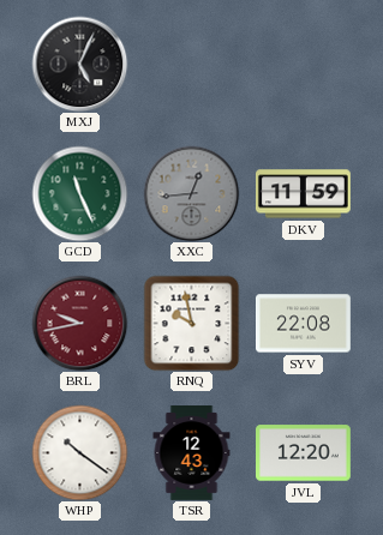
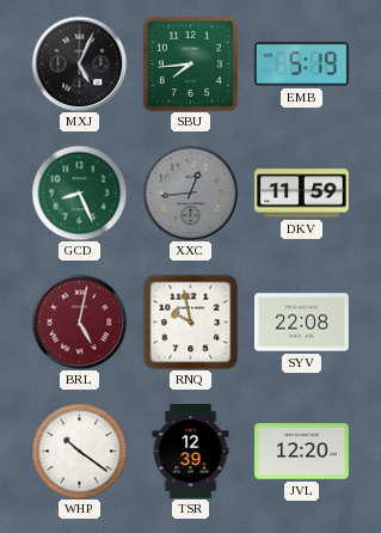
SBU: none -> 7:44
EMB: none -> 5:19
GCD: 11:26 -> 8:26
BRL: 9:43 -> 5:02
TSR: 12:43 -> 12:39
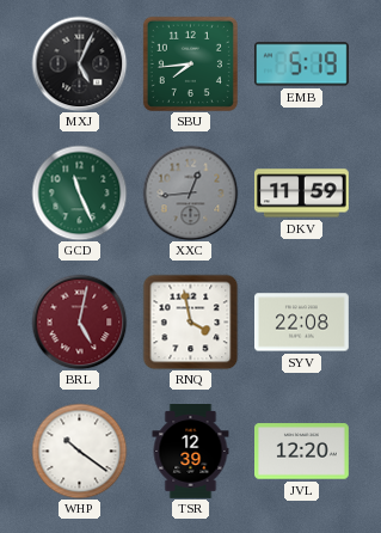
GCD: 8:26 -> 11:26
RNQ: 9:58 -> 3:58
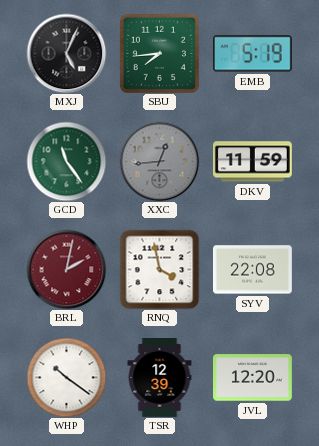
GCD: 11:26 -> 11:24
BRL: 5:02 -> 2:02
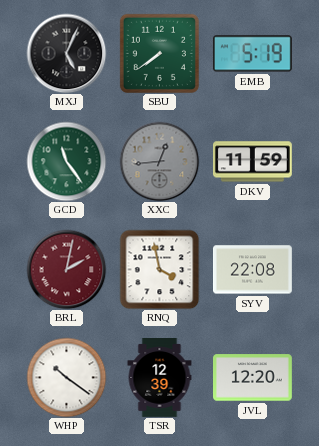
SBU: 7:44 -> 7:39
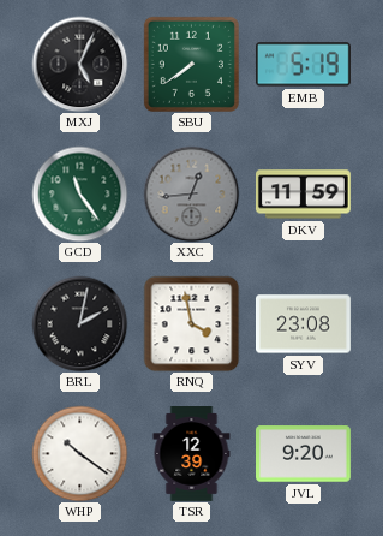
BRL dial: burgundy -> black
SYV: 22:08 -> 23:08
JVL: 12:20 -> 9:20
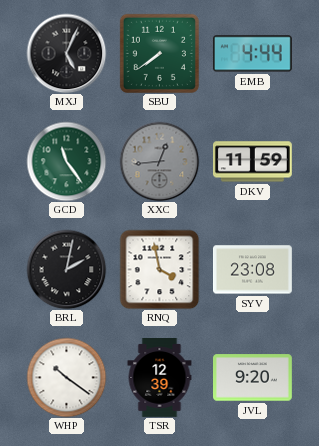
EMB: 5:19 -> 4:44
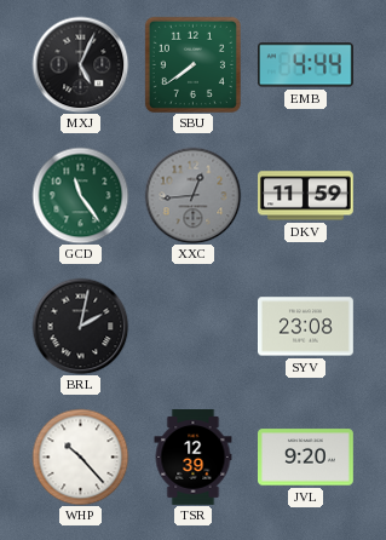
RNQ: 3:58 -> none
WHP: 10:21 -> 10:23
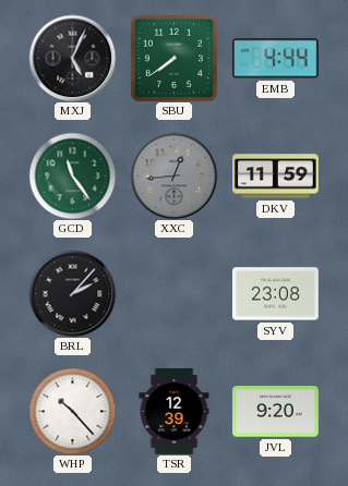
BRL: 2:02 -> 2:07
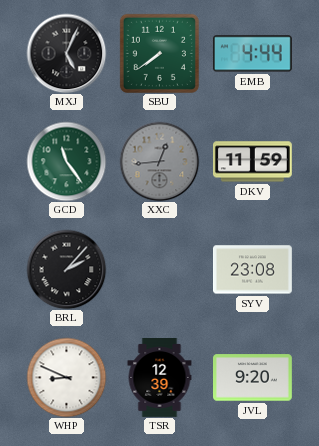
WHP: 10:23 -> 8:49
